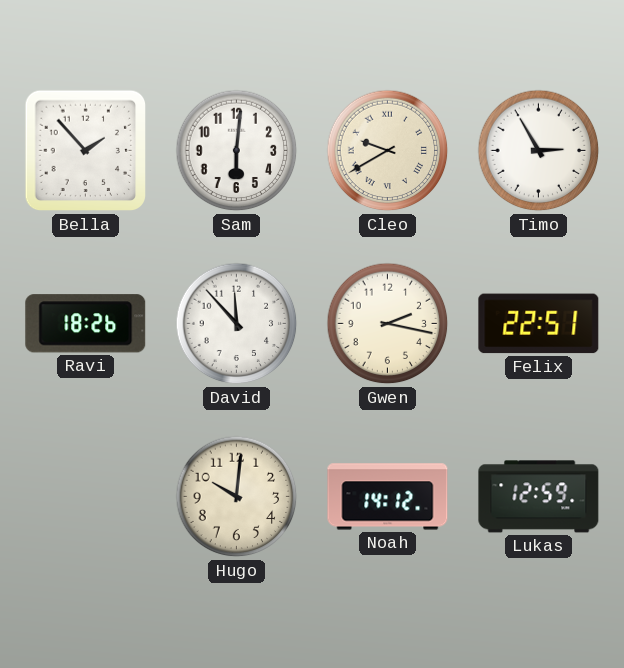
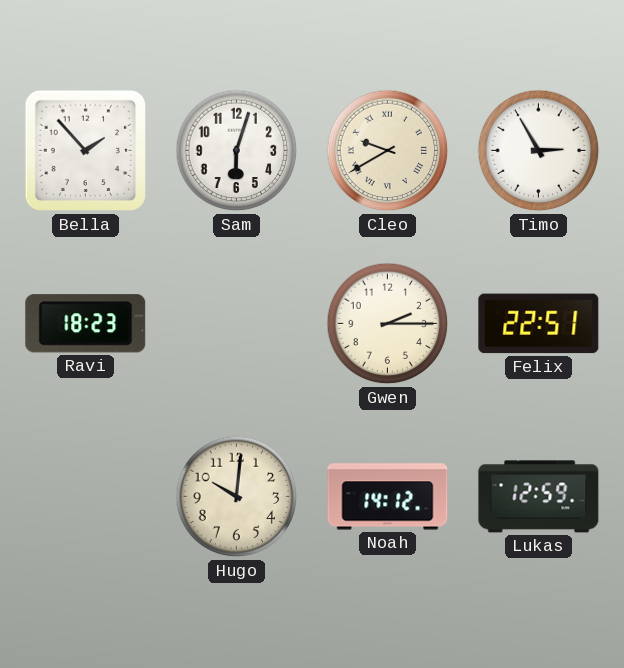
Sam: 6:01 -> 6:03
Ravi: 18:26 -> 18:23
David: 11:53 -> none
Gwen: 2:17 -> 2:15
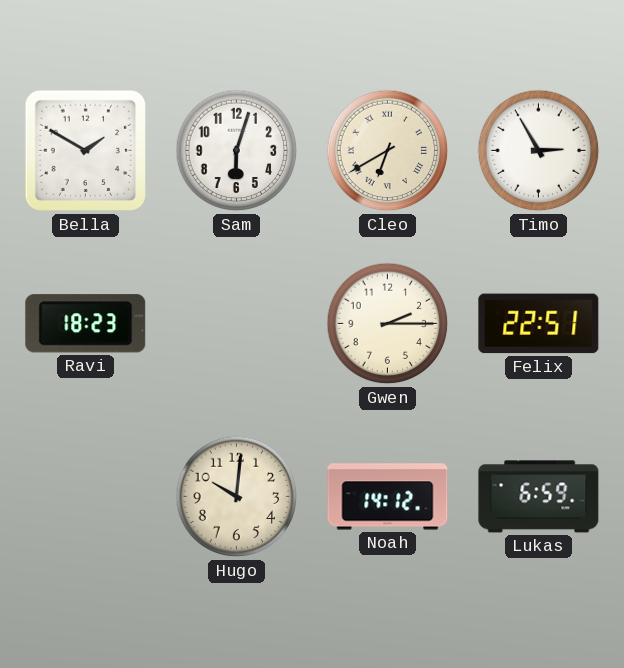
Bella: 1:53 -> 1:50
Cleo: 9:40 -> 6:40
Lukas: 12:59 -> 6:59
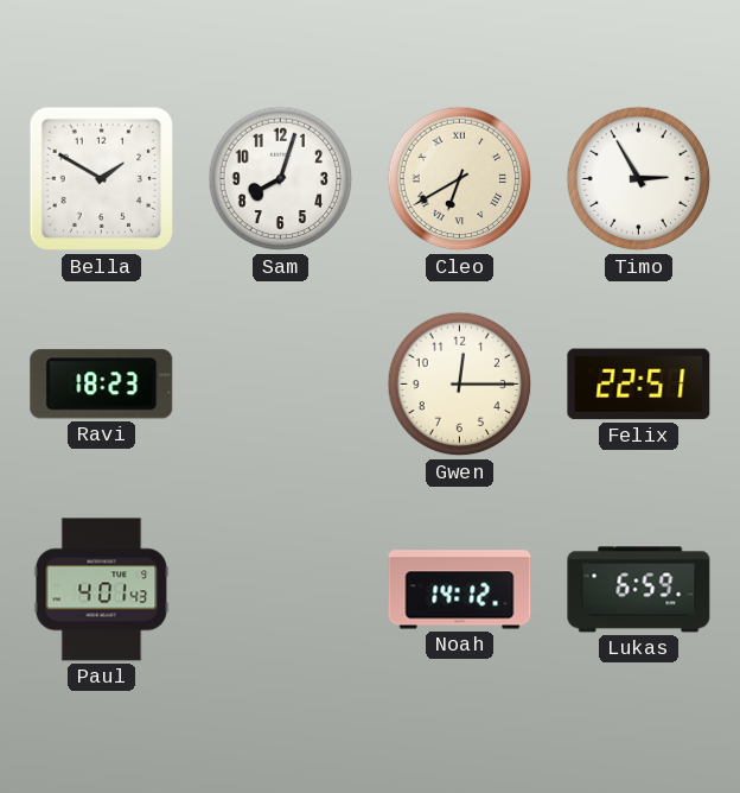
Sam: 6:03 -> 8:03
Gwen: 2:15 -> 12:15
Paul: none -> 4:01
Hugo: 10:01 -> none
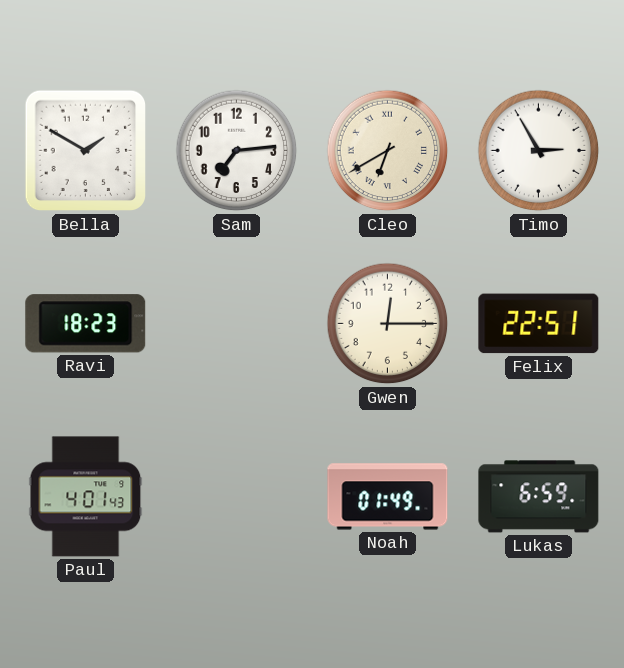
Sam: 8:03 -> 7:14
Noah: 14:12 -> 01:49
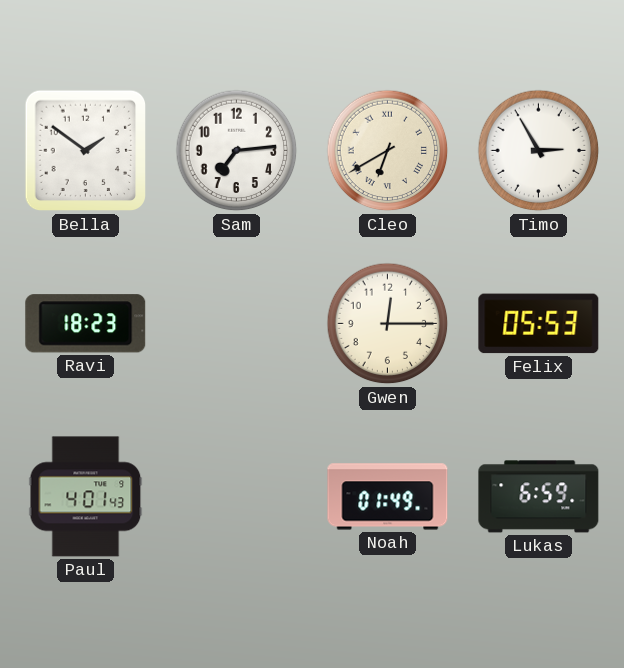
Bella: 1:50 -> 1:51
Felix: 22:51 -> 05:53
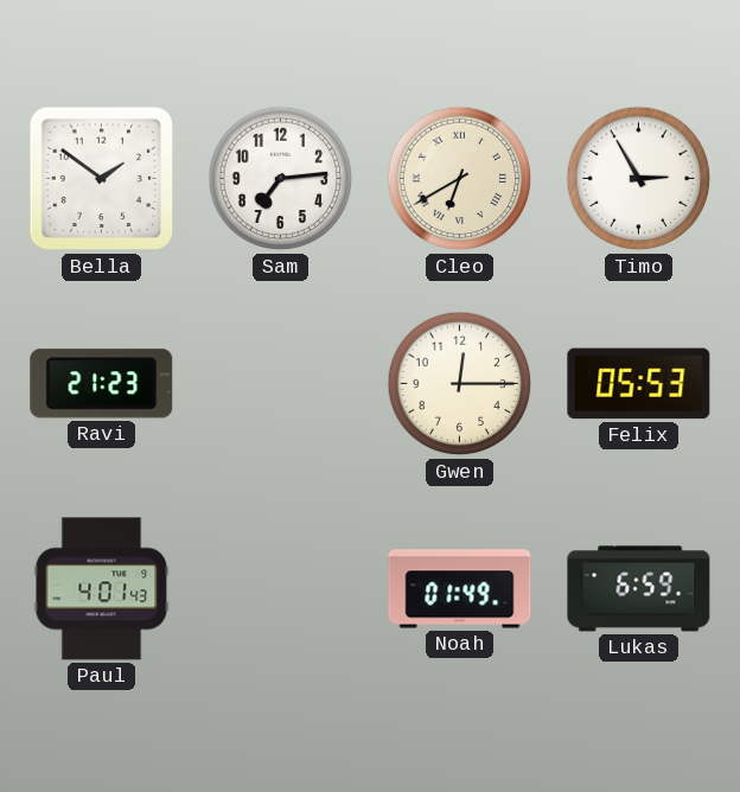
Ravi: 18:23 -> 21:23
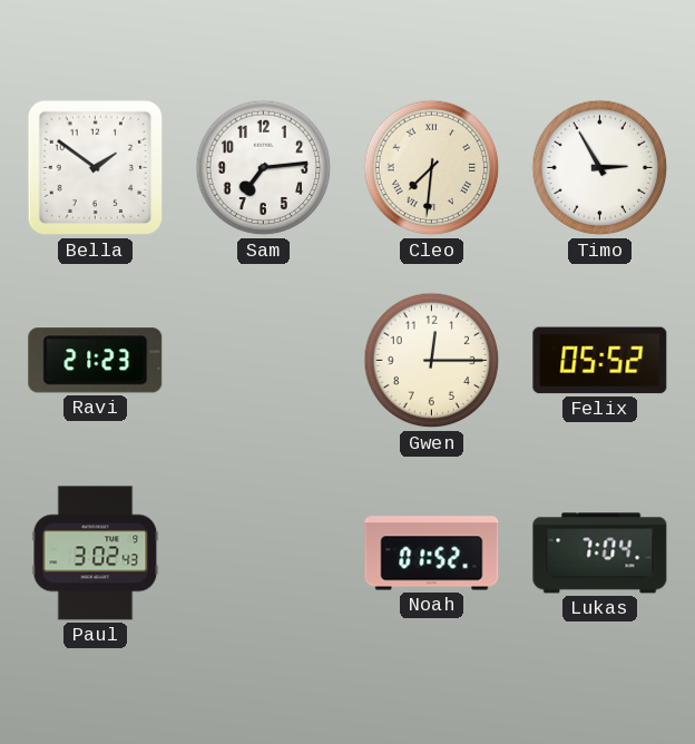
Cleo: 6:40 -> 7:31
Felix: 05:53 -> 05:52
Paul: 4:01 -> 3:02
Noah: 01:49 -> 01:52
Lukas: 6:59 -> 7:04
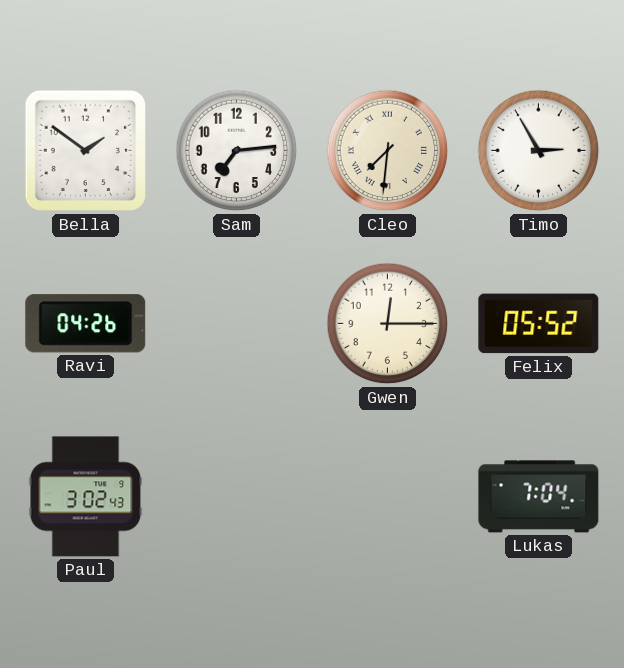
Ravi: 21:23 -> 04:26
Noah: 01:52 -> none
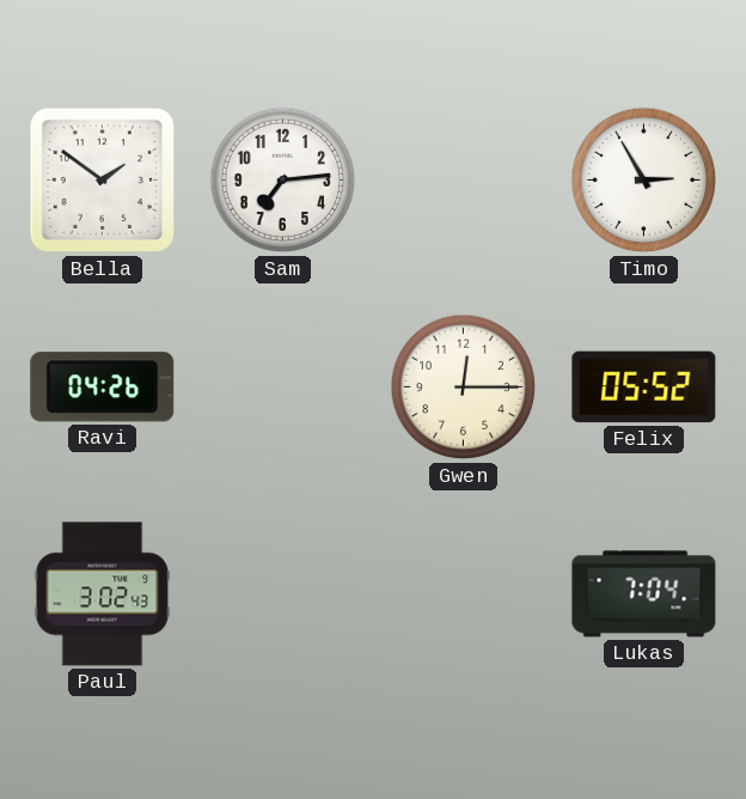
Cleo: 7:31 -> none
